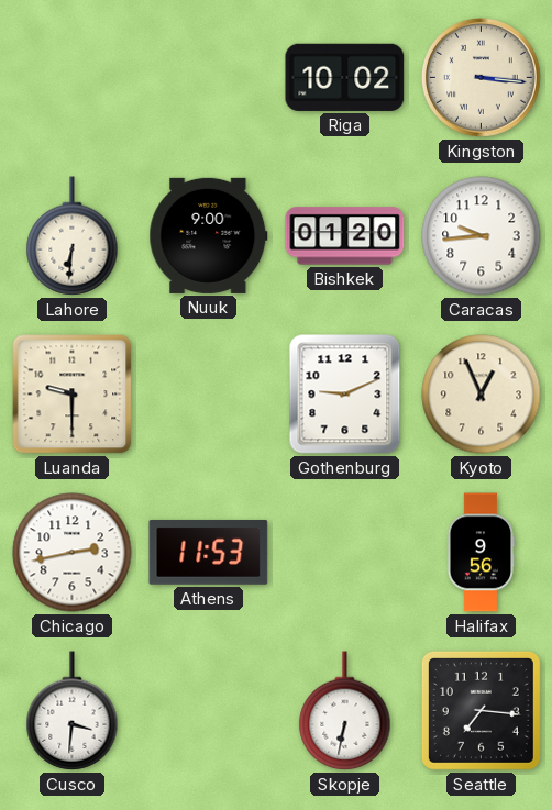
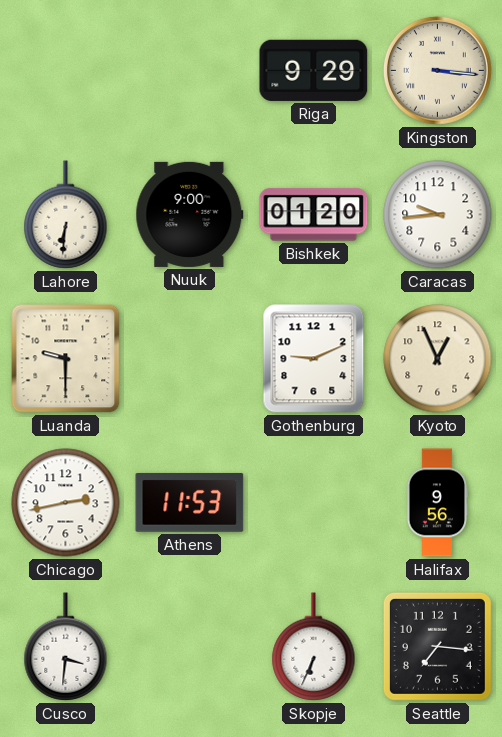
Riga: 10:02 -> 9:29
Skopje: 6:32 -> 6:34
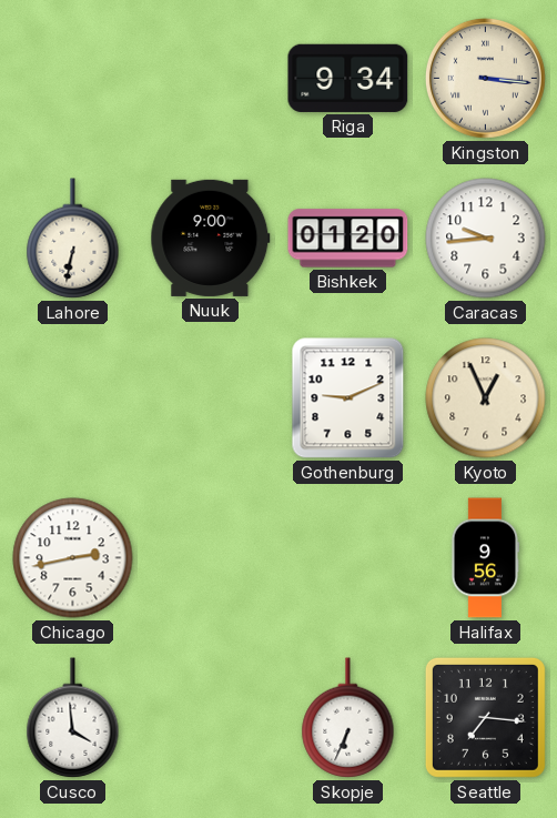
Riga: 9:29 -> 9:34
Lahore: 6:31 -> 6:32
Luanda: 9:30 -> none
Athens: 11:53 -> none
Cusco: 3:31 -> 3:59
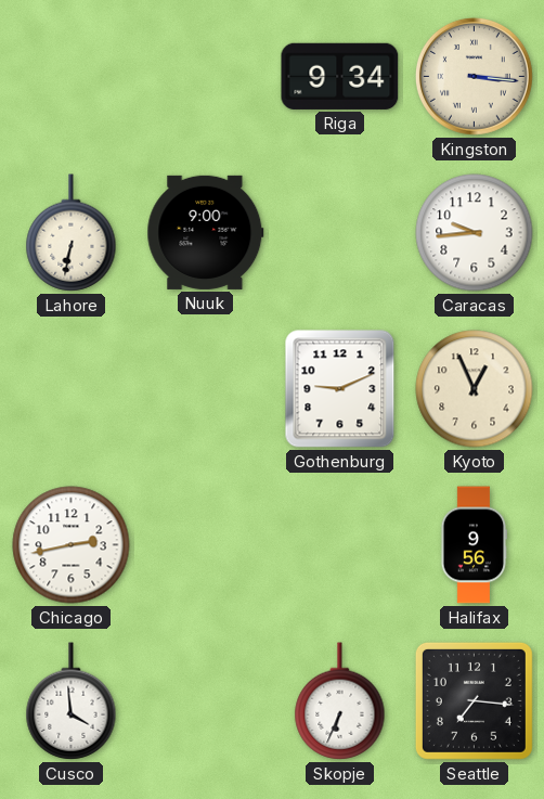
Bishkek: 01:20 -> none
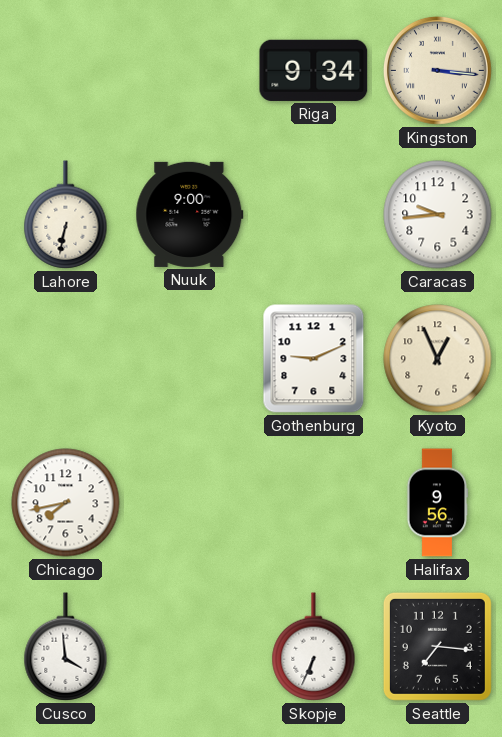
Chicago: 2:43 -> 7:43
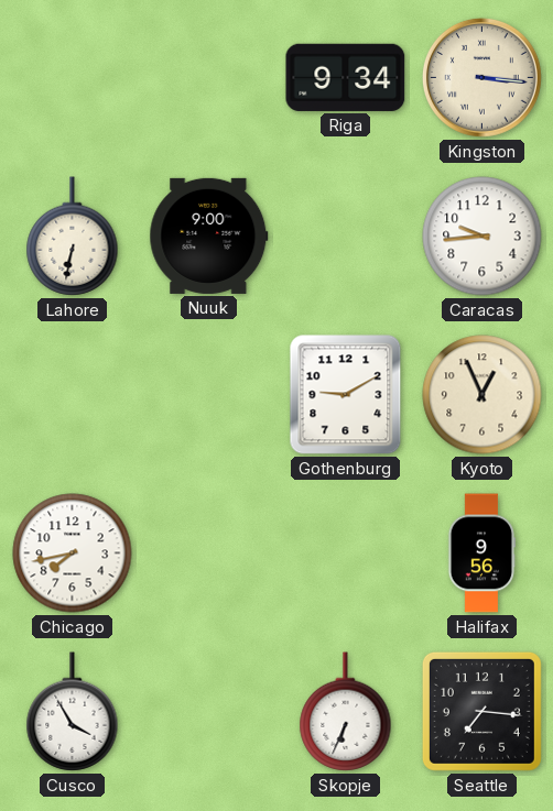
Gothenburg: 9:11 -> 9:10
Cusco: 3:59 -> 3:55
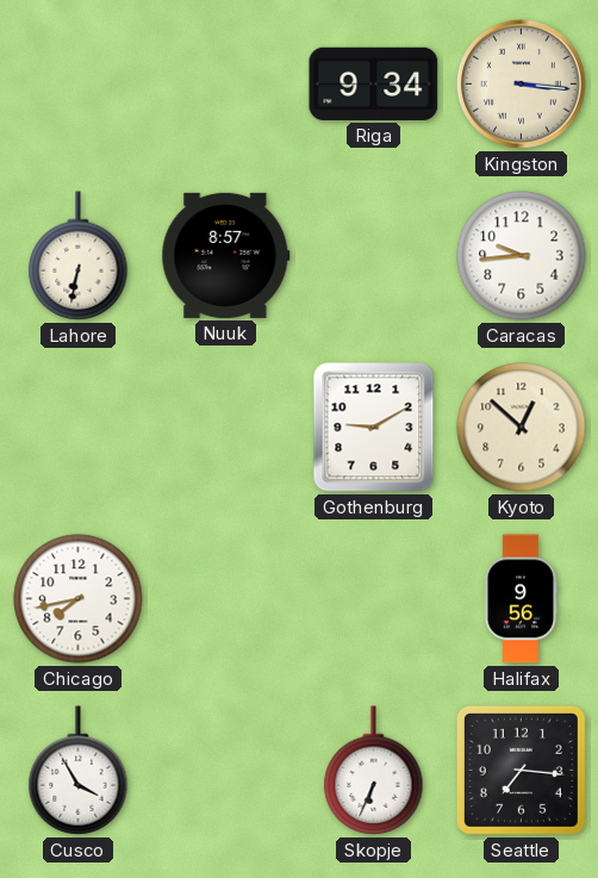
Nuuk: 9:00 -> 8:57
Kyoto: 12:56 -> 12:52
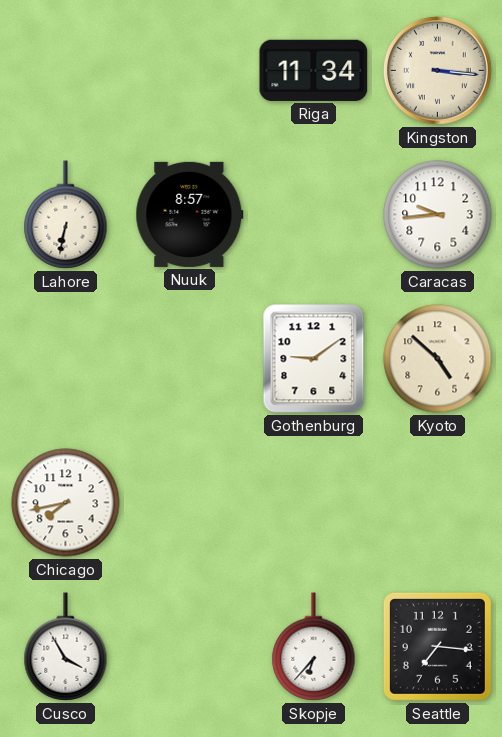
Riga: 9:34 -> 11:34
Gothenburg: 9:10 -> 9:09
Kyoto: 12:52 -> 4:52
Halifax: 9:56 -> none
Skopje: 6:34 -> 6:37
